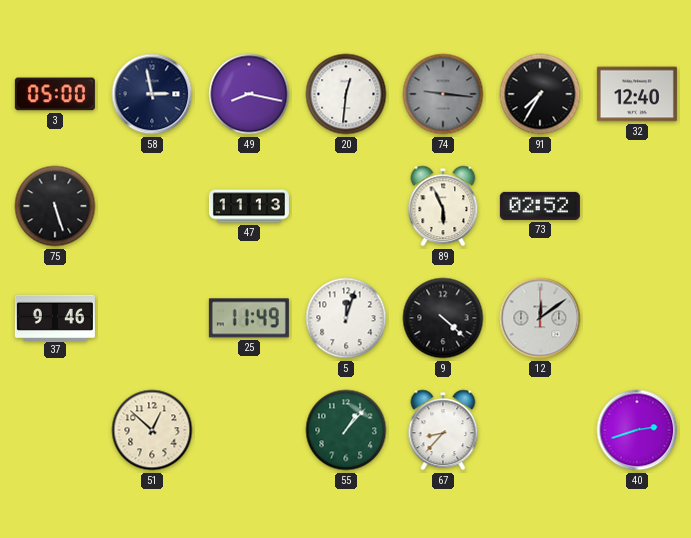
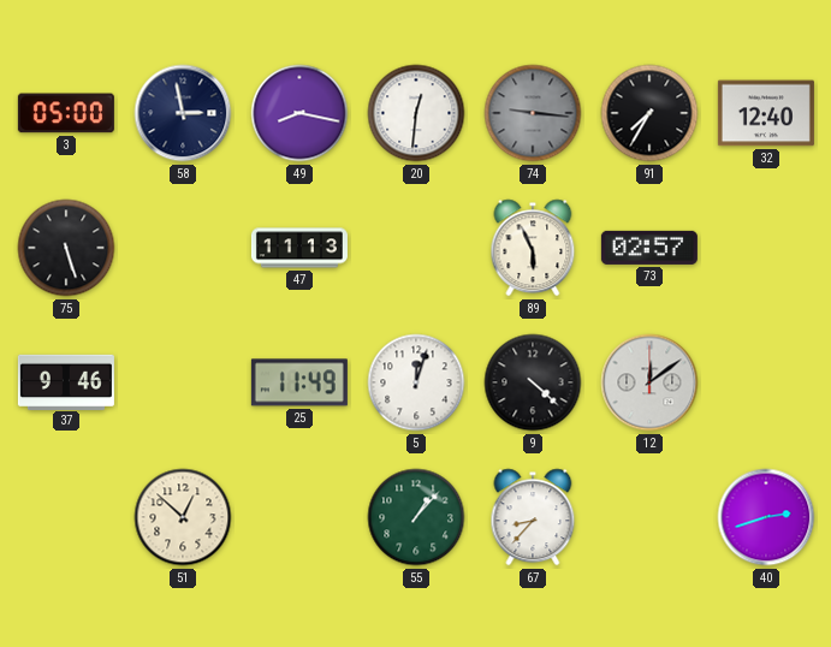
73: 02:52 -> 02:57
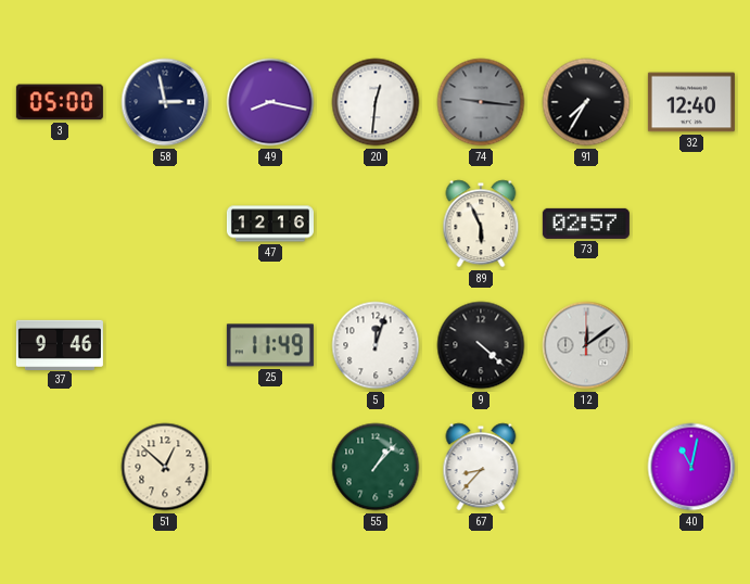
75: 5:27 -> none
47: 11:13 -> 12:16
40: 2:42 -> 11:02
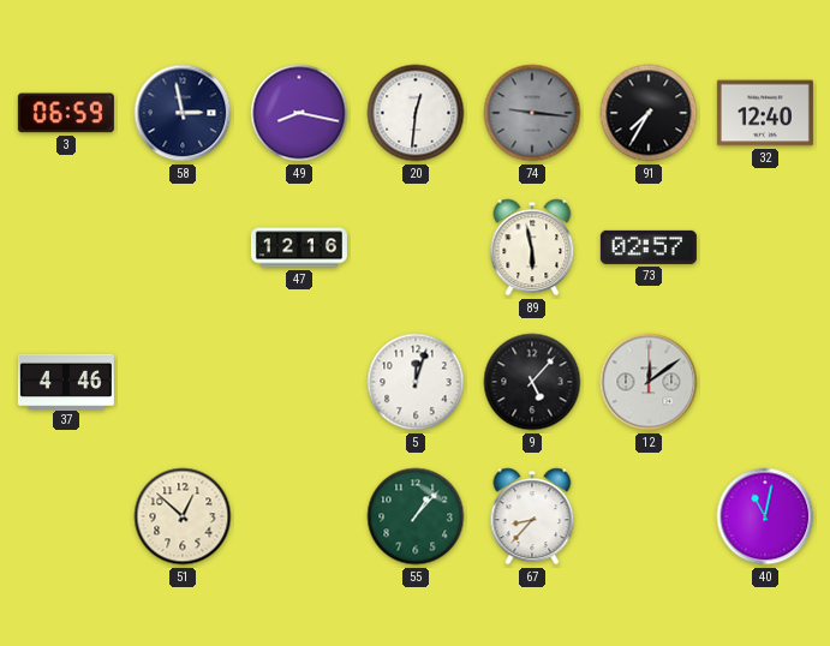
3: 05:00 -> 06:59
89: 5:56 -> 5:58
37: 9:46 -> 4:46
25: 11:49 -> none
9: 4:22 -> 5:07
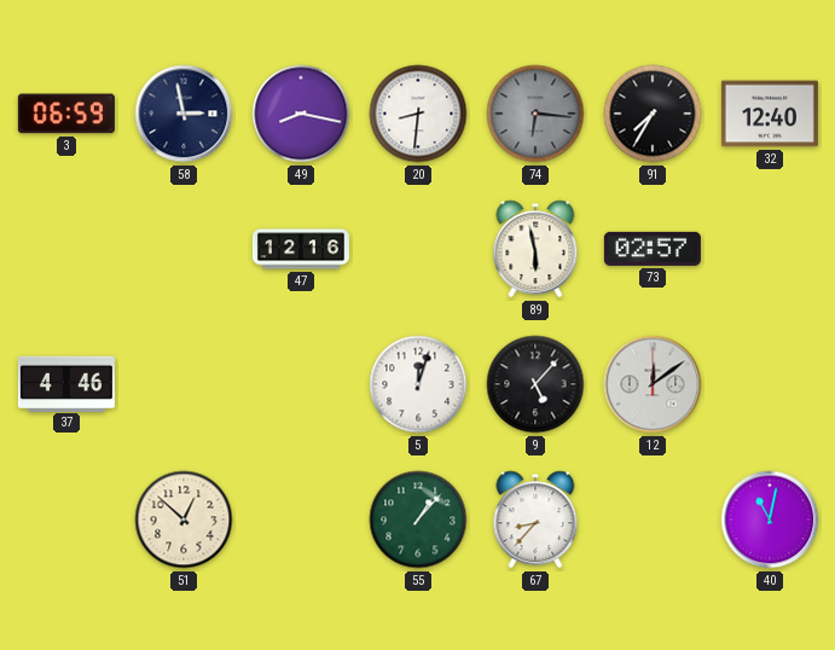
20: 12:31 -> 8:31
74: 9:16 -> 6:16
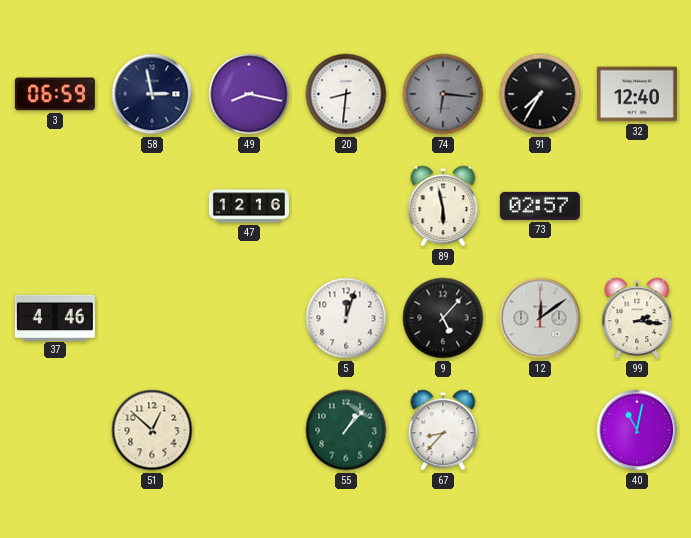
99: none -> 2:16
